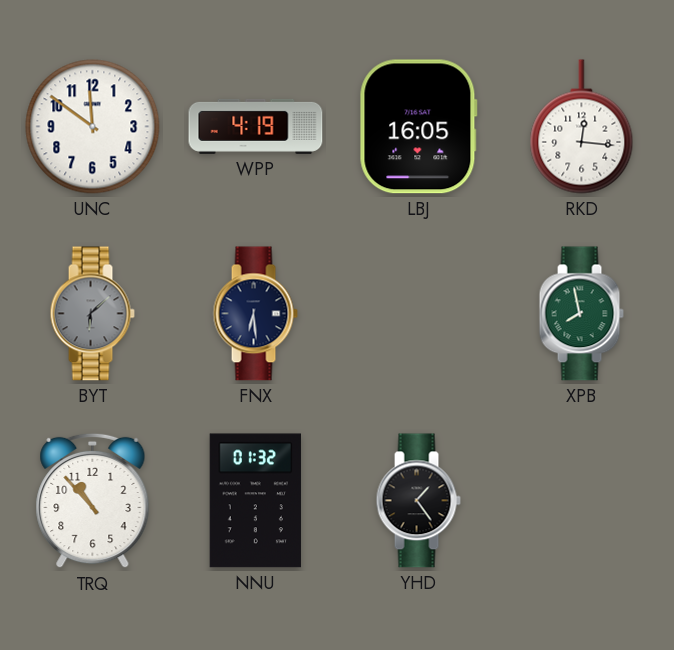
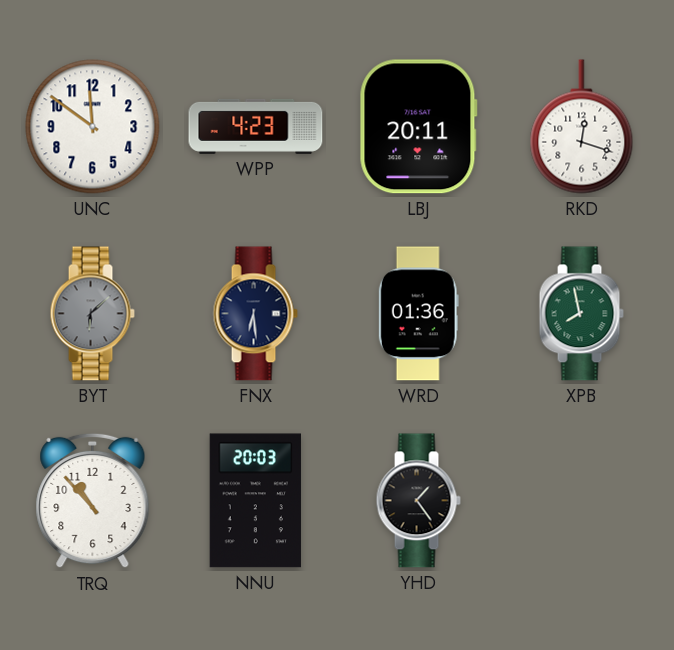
WPP: 4:19 -> 4:23
LBJ: 16:05 -> 20:11
RKD: 12:16 -> 12:18
WRD: none -> 01:36
NNU: 01:32 -> 20:03
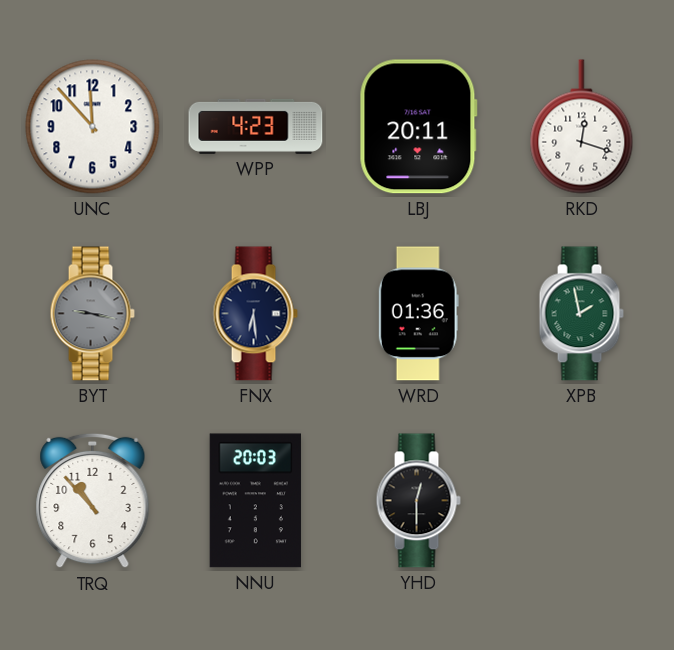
UNC: 11:51 -> 11:53
BYT: 6:08 -> 9:17
XPB: 7:58 -> 1:58
YHD: 1:24 -> 12:30
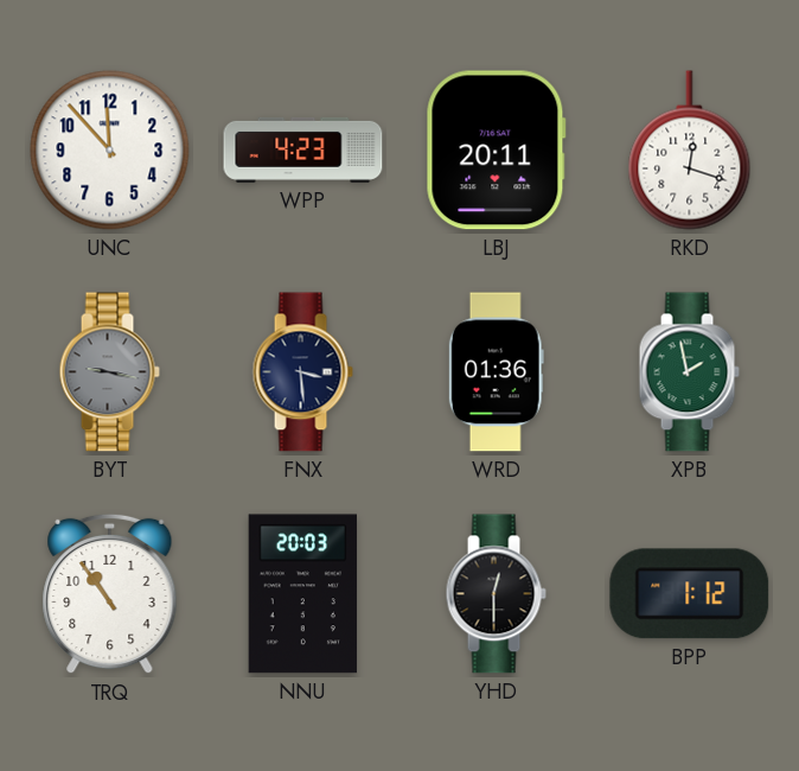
FNX: 6:29 -> 3:29
TRQ: 10:53 -> 10:54
BPP: none -> 1:12
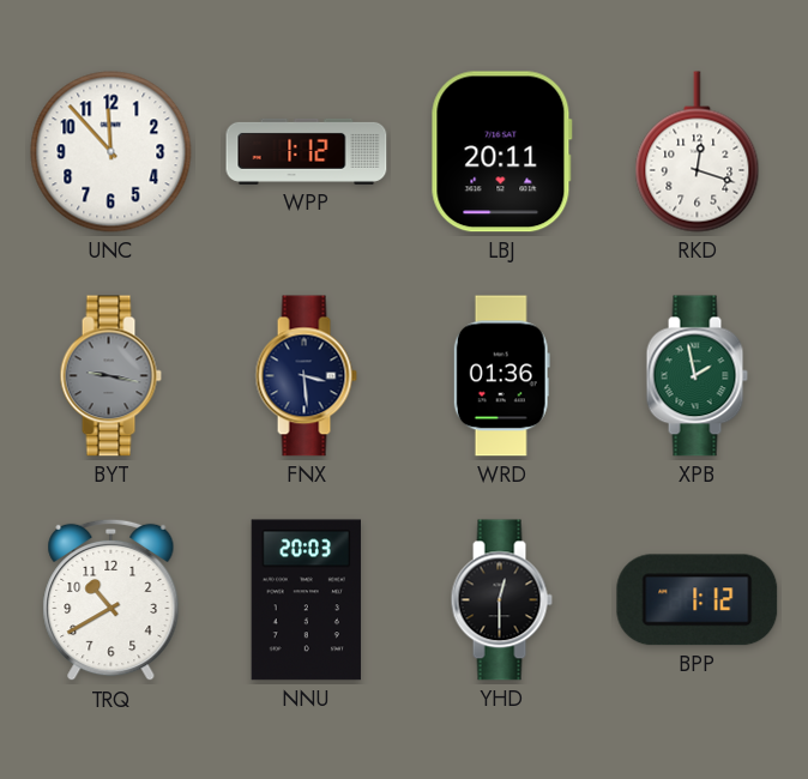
WPP: 4:23 -> 1:12
TRQ: 10:54 -> 10:40
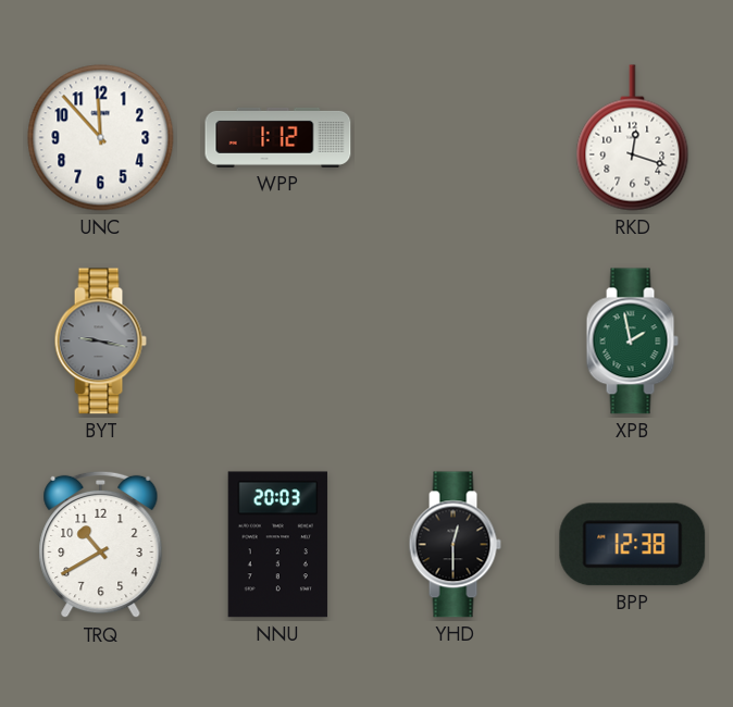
LBJ: 20:11 -> none
FNX: 3:29 -> none
WRD: 01:36 -> none
BPP: 1:12 -> 12:38
